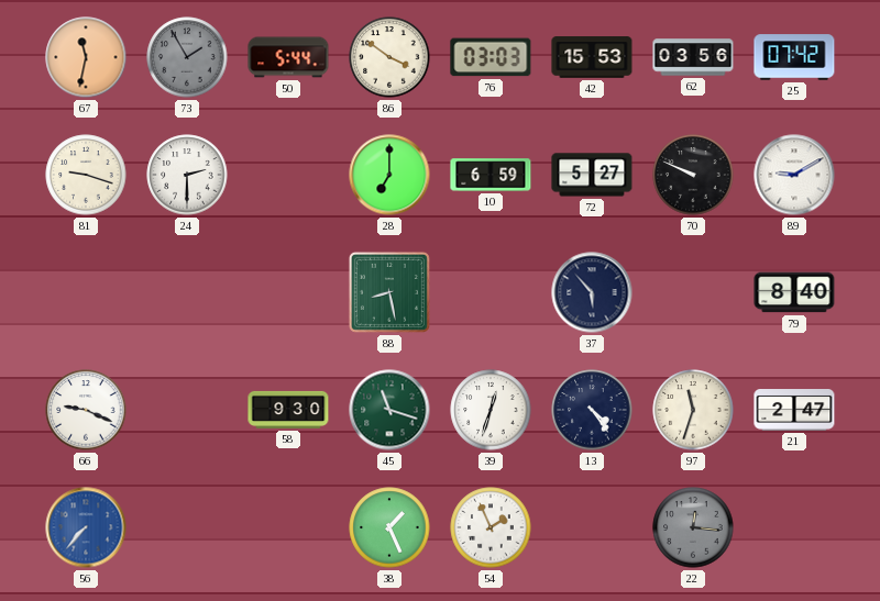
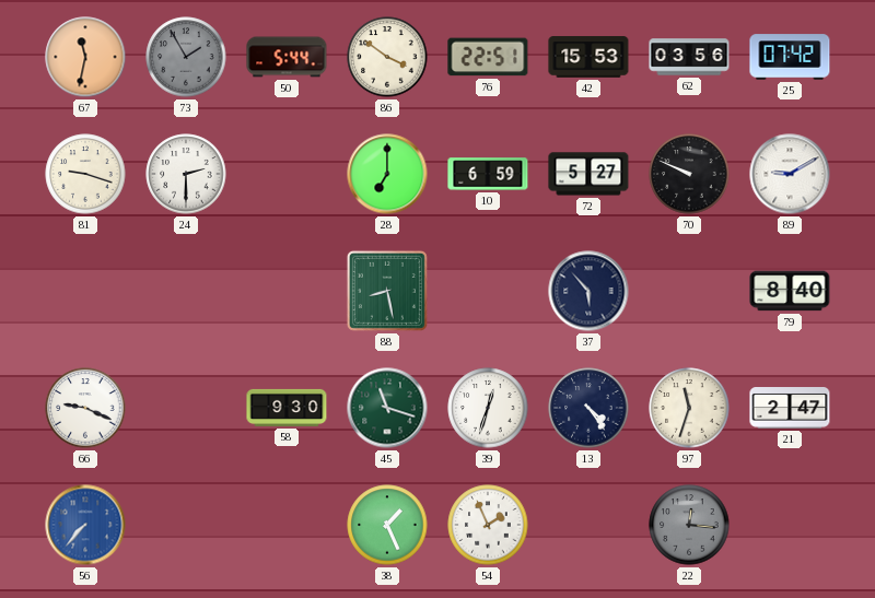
76: 03:03 -> 22:51
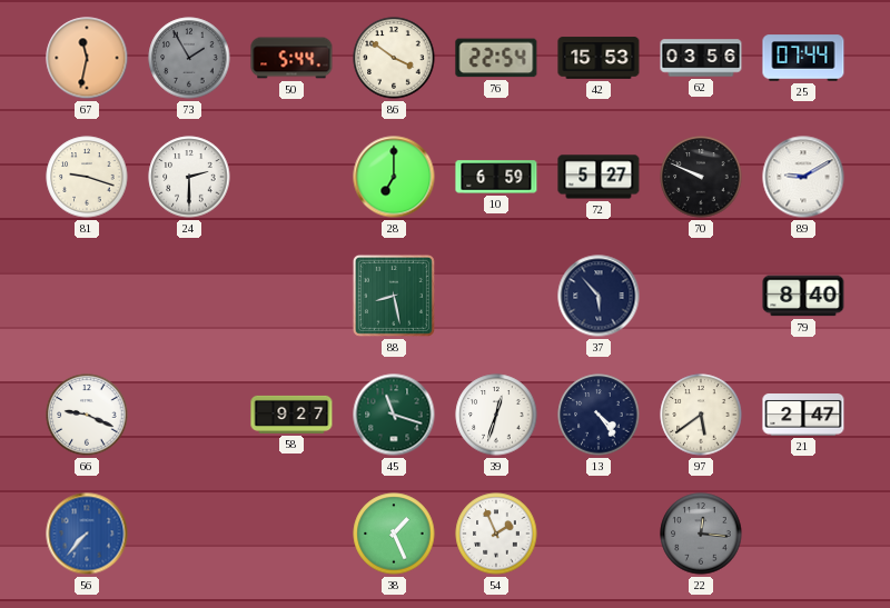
76: 22:51 -> 22:54
25: 07:42 -> 07:44
58: 9:30 -> 9:27
97: 11:33 -> 5:39
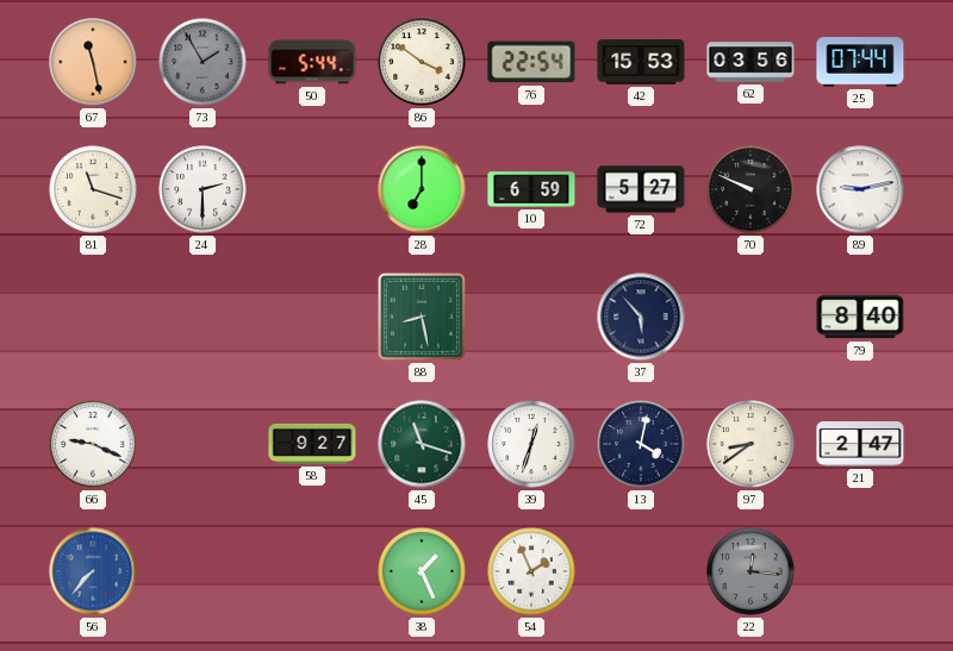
67: 11:32 -> 11:28
81: 9:18 -> 11:18
89: 9:10 -> 9:13
13: 4:24 -> 4:02
97: 5:39 -> 8:39
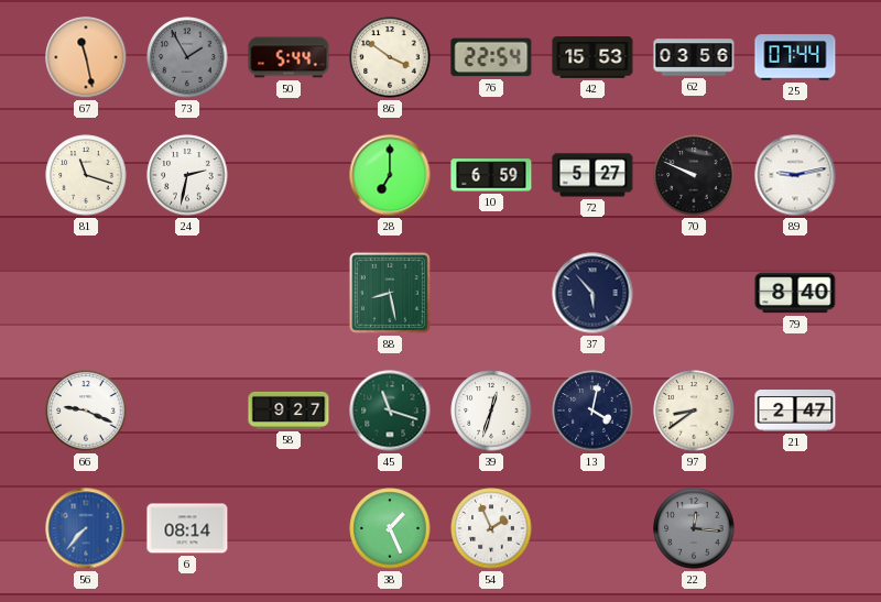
24: 2:30 -> 2:32
6: none -> 08:14
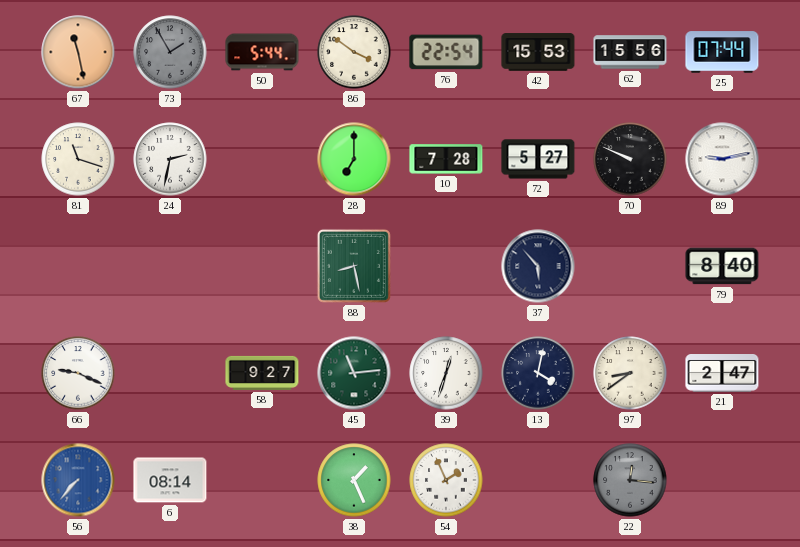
62: 03:56 -> 15:56
10: 6:59 -> 7:28
45: 11:18 -> 11:14
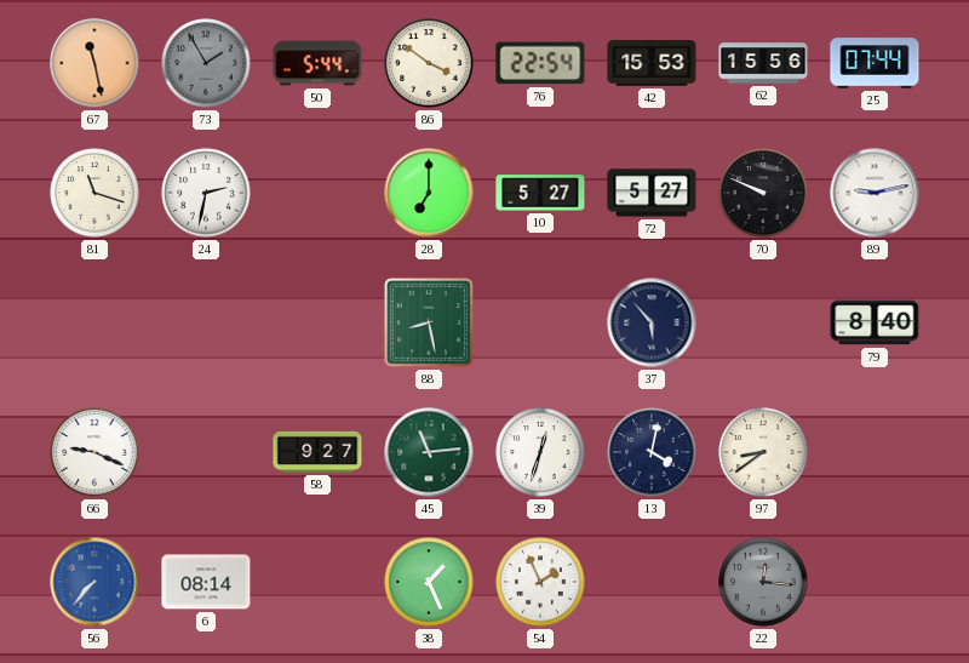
10: 7:28 -> 5:27
21: 2:47 -> none
